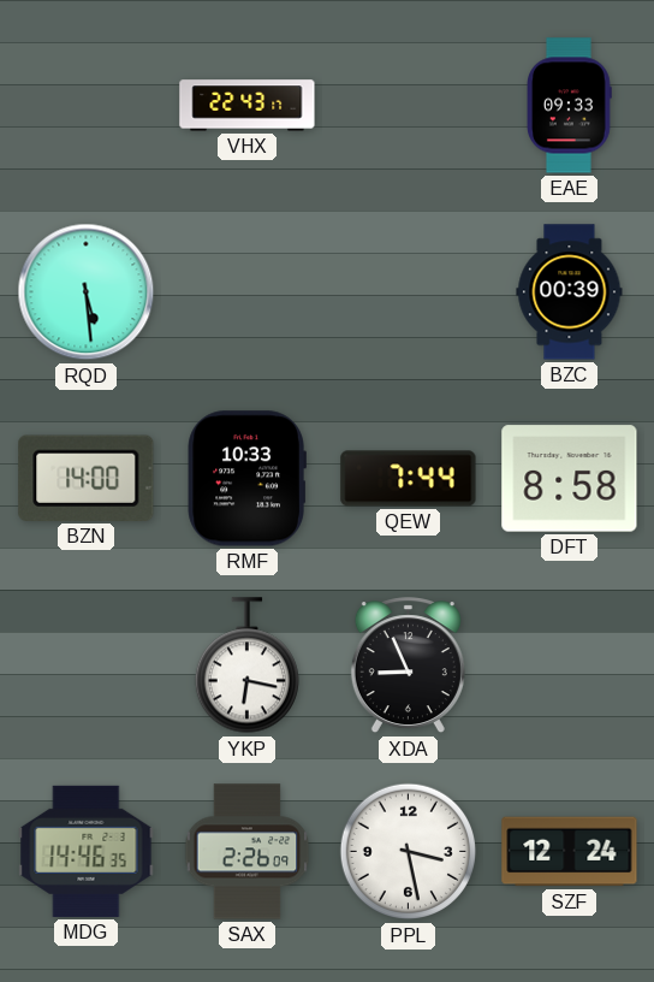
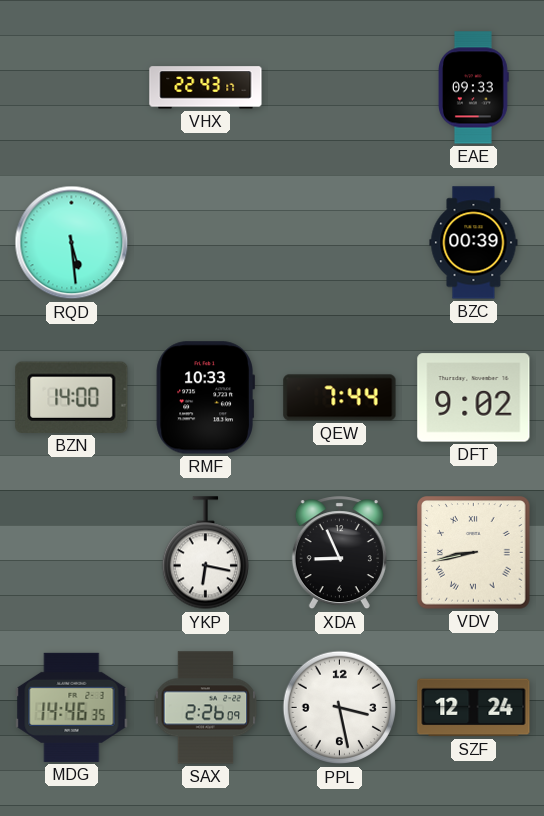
DFT: 8:58 -> 9:02
VDV: none -> 8:43
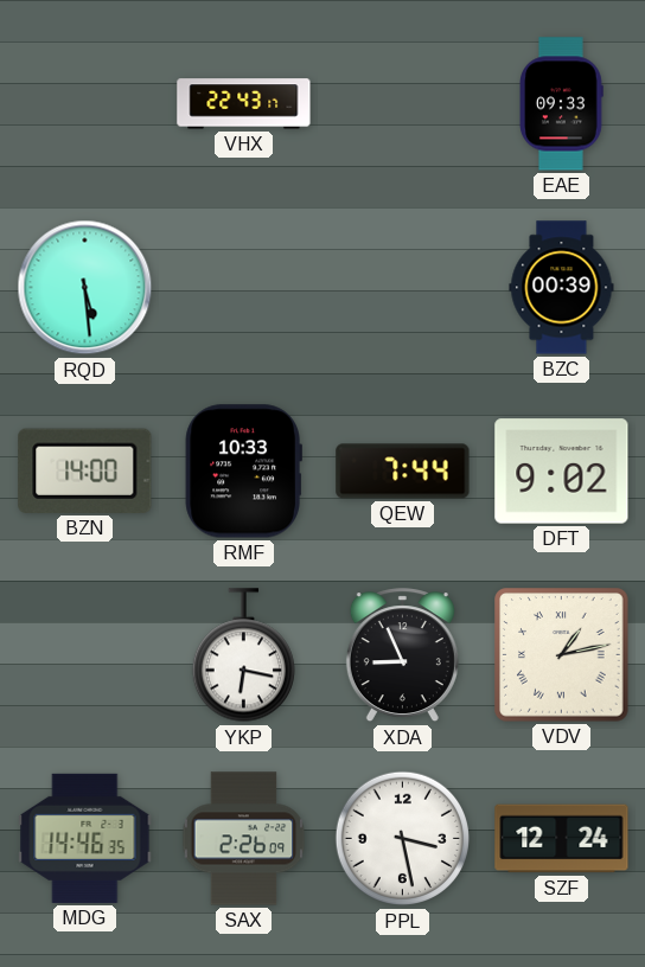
VDV: 8:43 -> 1:13
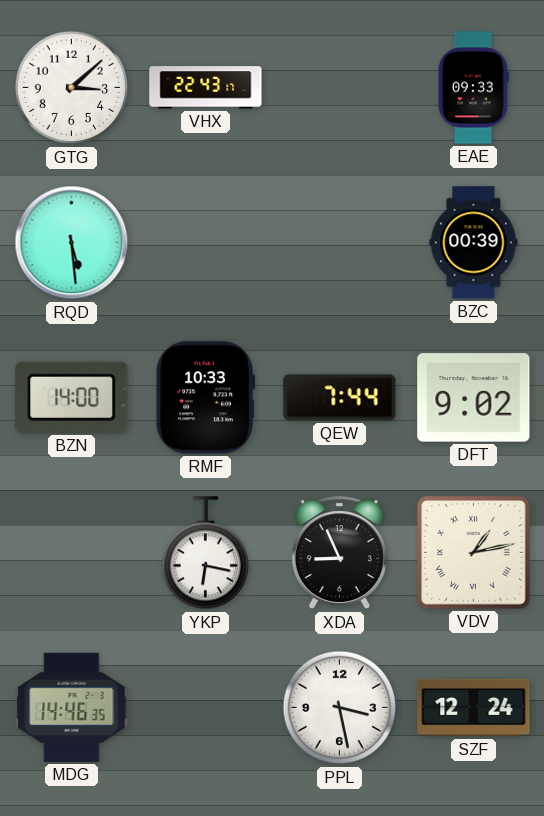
GTG: none -> 3:08
SAX: 2:26 -> none
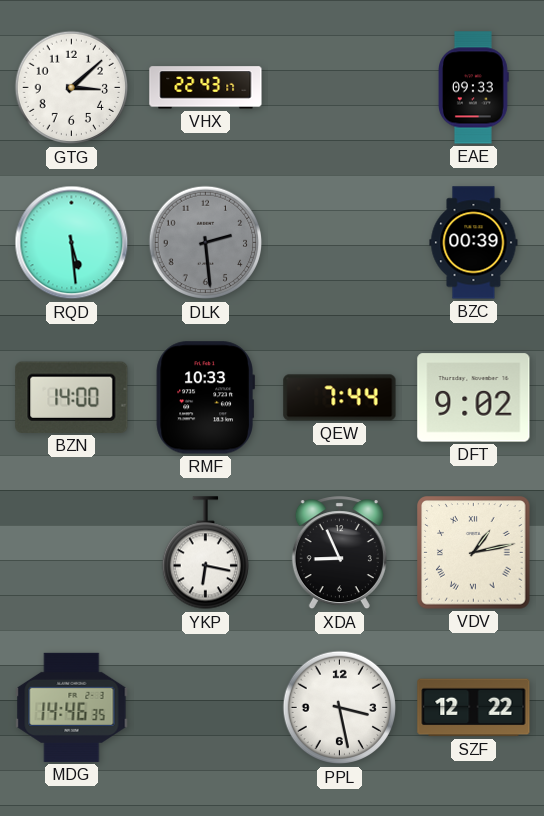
DLK: none -> 2:29
SZF: 12:24 -> 12:22
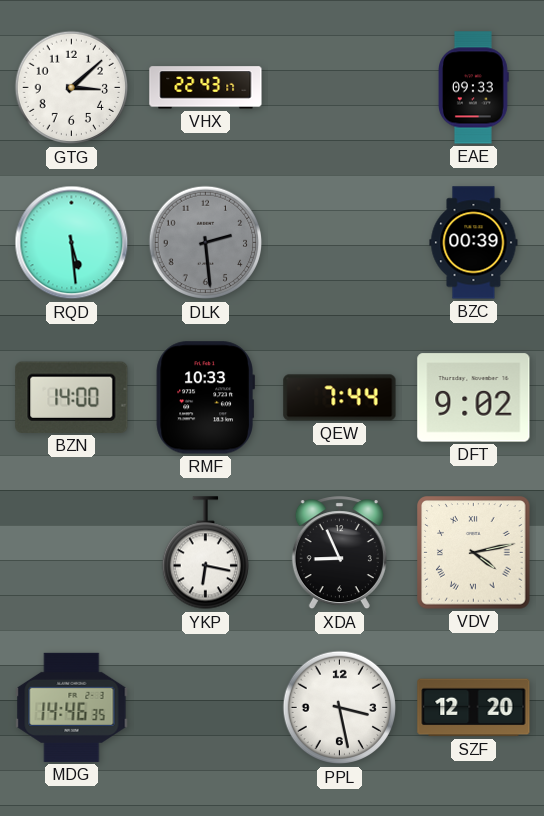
VDV: 1:13 -> 4:13
SZF: 12:22 -> 12:20
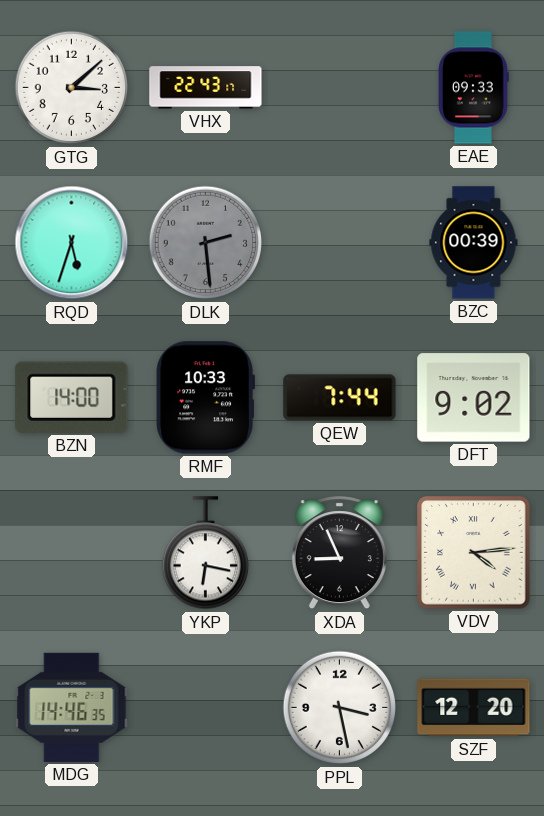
RQD: 5:29 -> 5:33
VDV: 4:13 -> 4:14
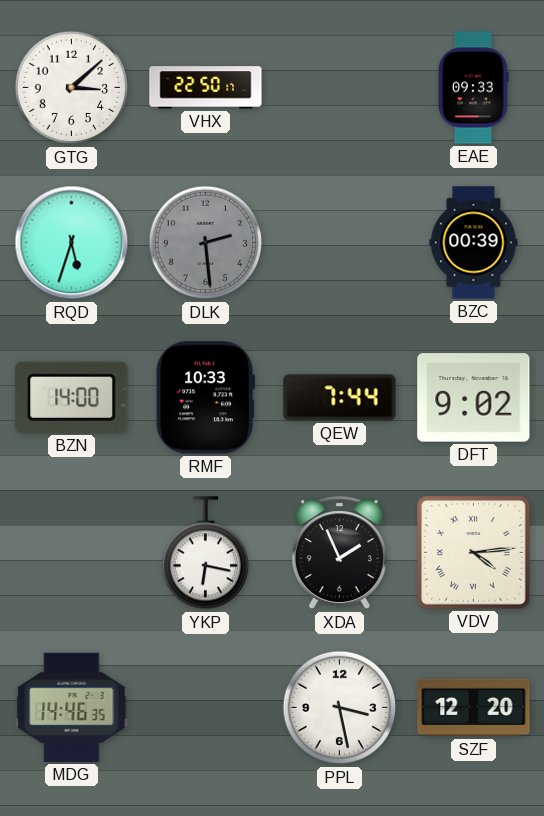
VHX: 22:43 -> 22:50
XDA: 8:56 -> 1:56
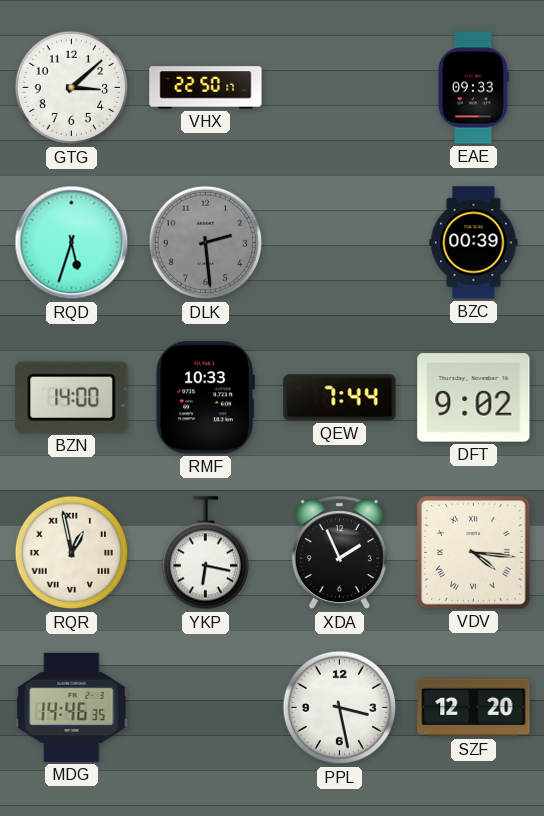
RQR: none -> 12:58
VDV: 4:14 -> 4:16
